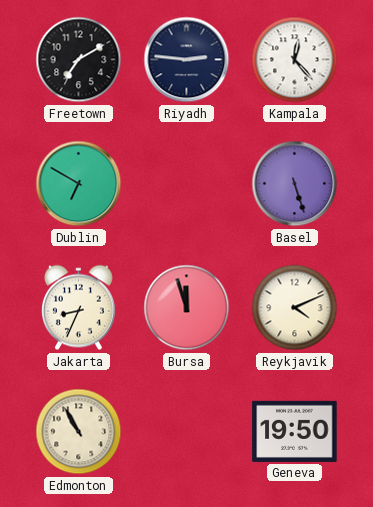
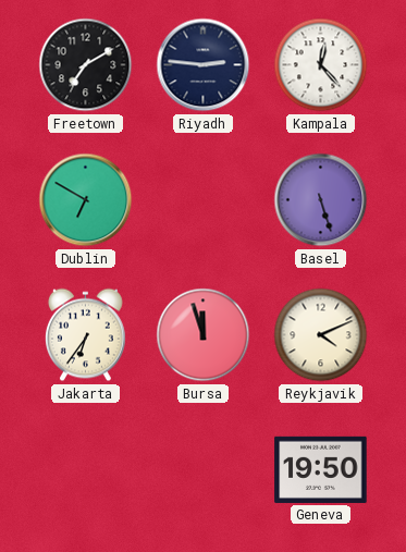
Jakarta: 8:34 -> 6:36
Edmonton: 10:55 -> none
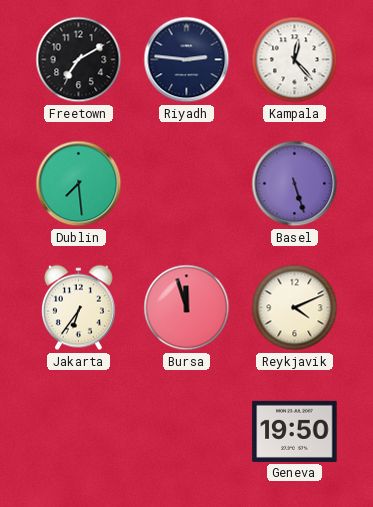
Dublin: 6:50 -> 7:29
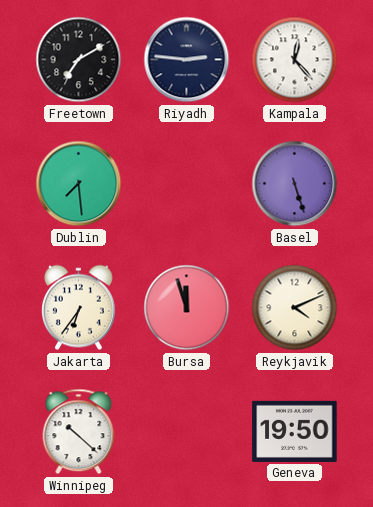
Winnipeg: none -> 10:22
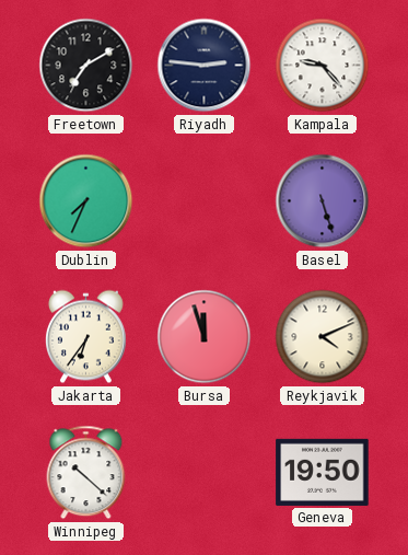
Kampala: 12:23 -> 9:23
Dublin: 7:29 -> 7:34
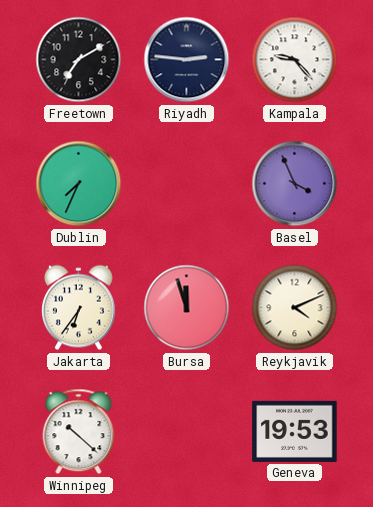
Basel: 5:27 -> 3:56
Geneva: 19:50 -> 19:53
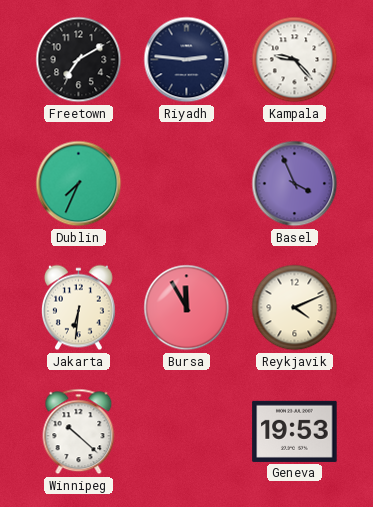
Jakarta: 6:36 -> 6:31
Bursa: 11:57 -> 11:55
